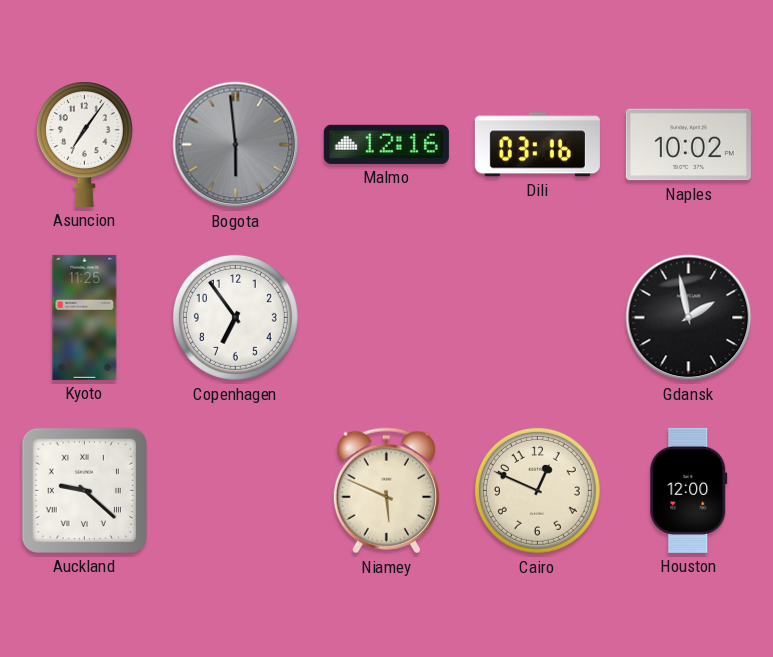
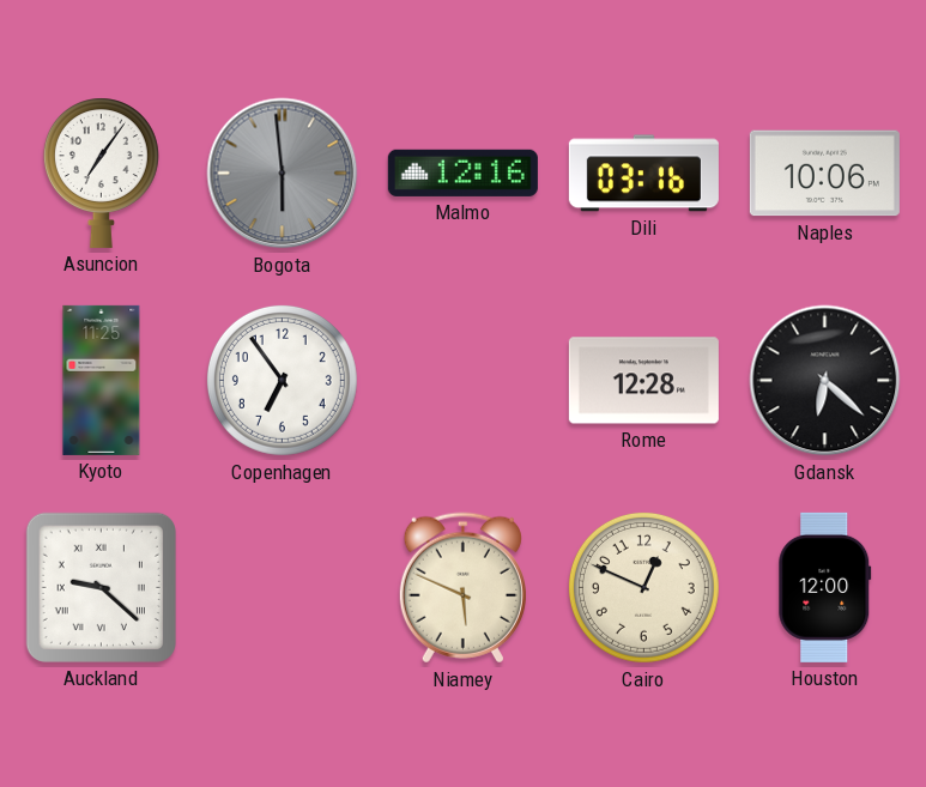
Naples: 10:02 -> 10:06
Rome: none -> 12:28
Gdansk: 1:58 -> 6:22
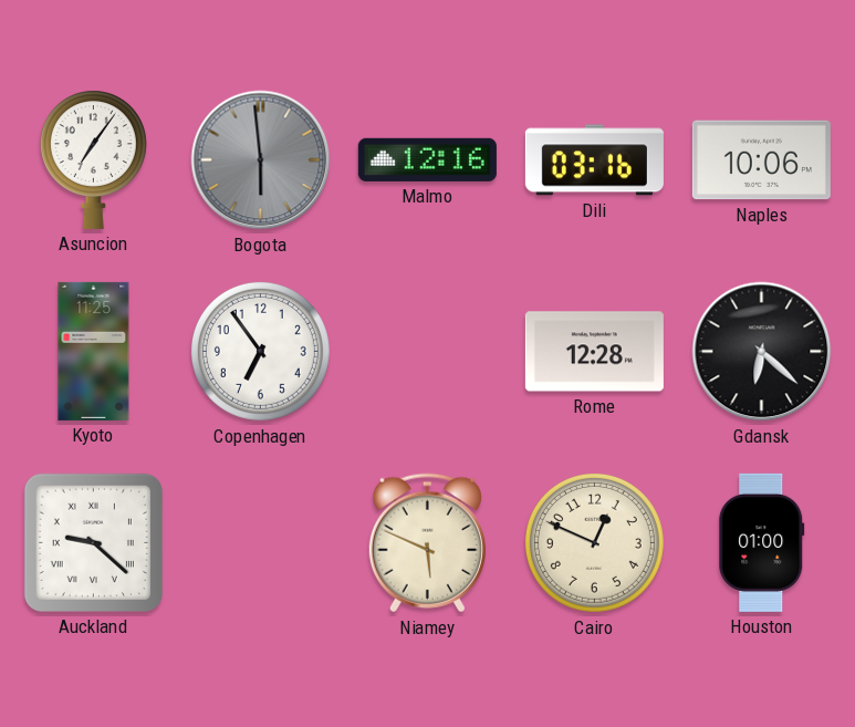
Houston: 12:00 -> 01:00
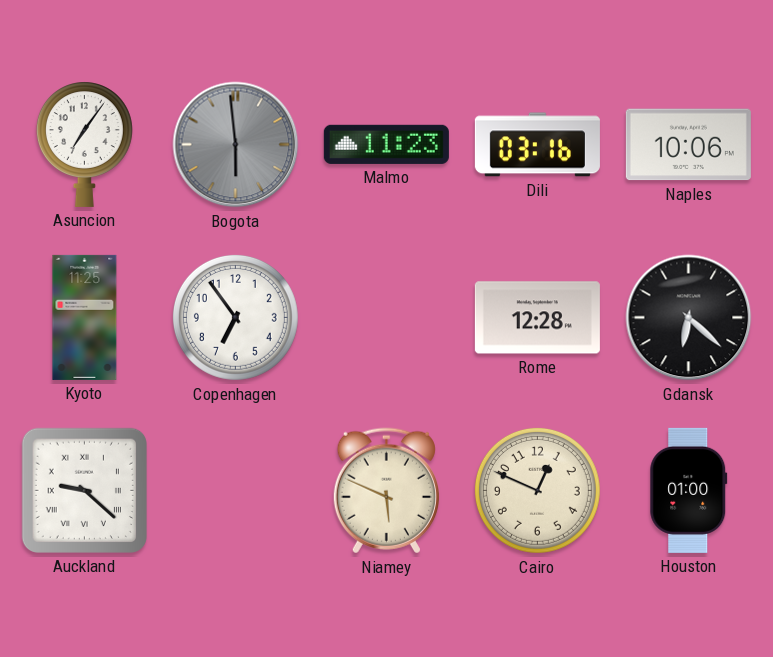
Malmo: 12:16 -> 11:23
